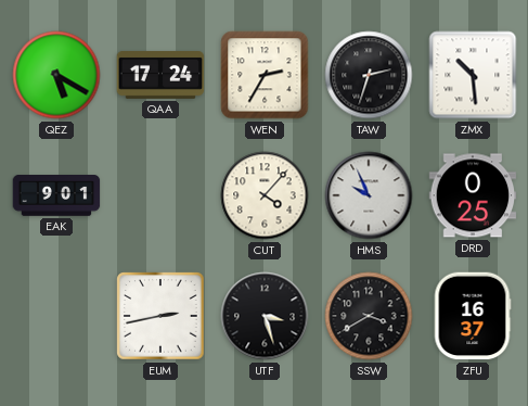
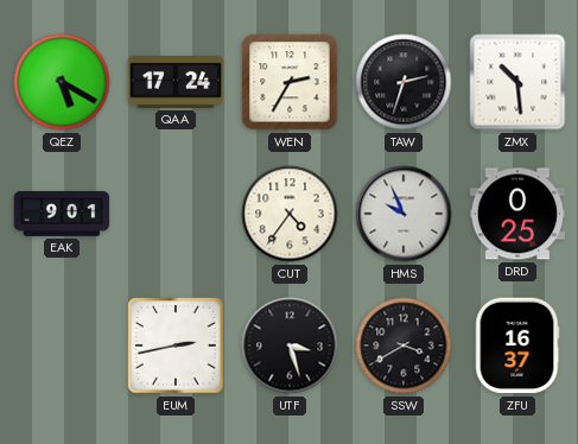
CUT: 4:07 -> 4:36
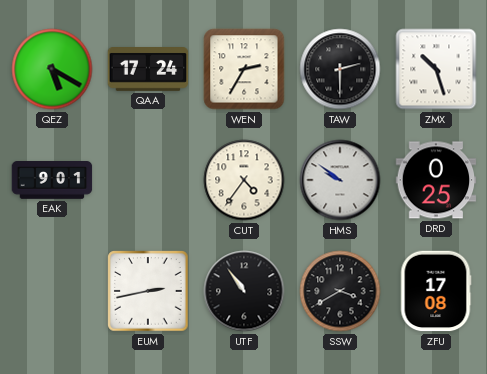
TAW: 2:33 -> 2:30
ZMX: 10:29 -> 10:27
HMS: 9:56 -> 9:51
UTF: 3:27 -> 10:54
ZFU: 16:37 -> 17:08
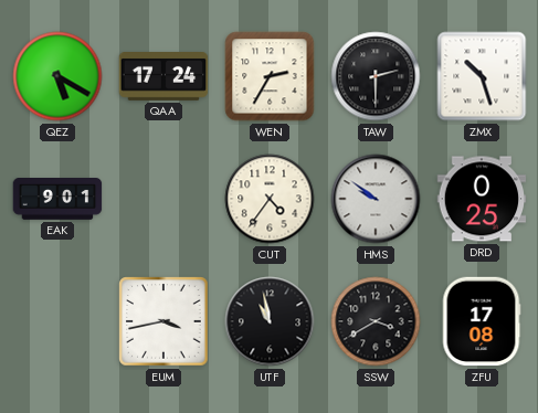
EUM: 2:43 -> 3:43
UTF: 10:54 -> 10:58
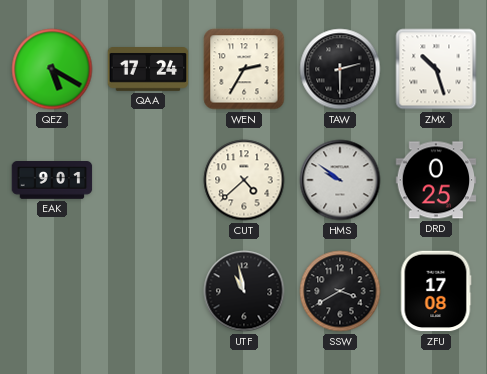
CUT: 4:36 -> 4:38
EUM: 3:43 -> none
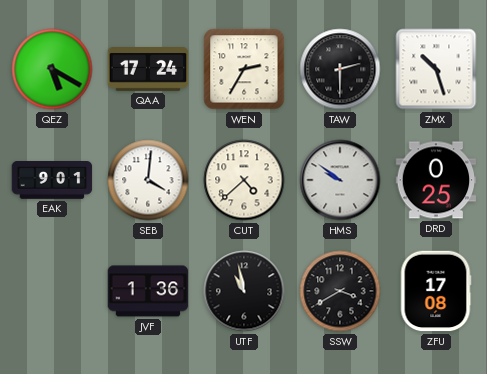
SEB: none -> 4:01
JVF: none -> 1:36
